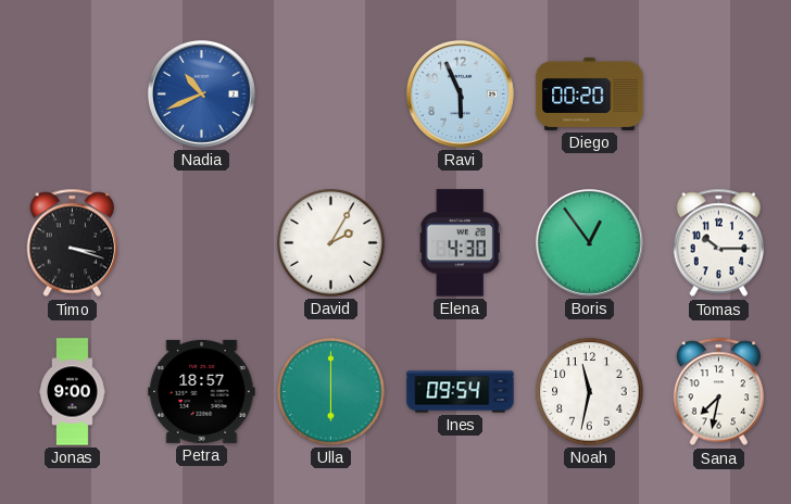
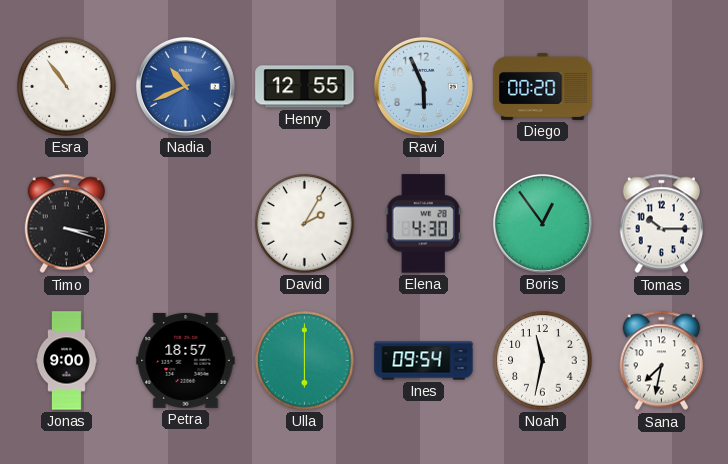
Esra: none -> 10:54
Henry: none -> 12:55
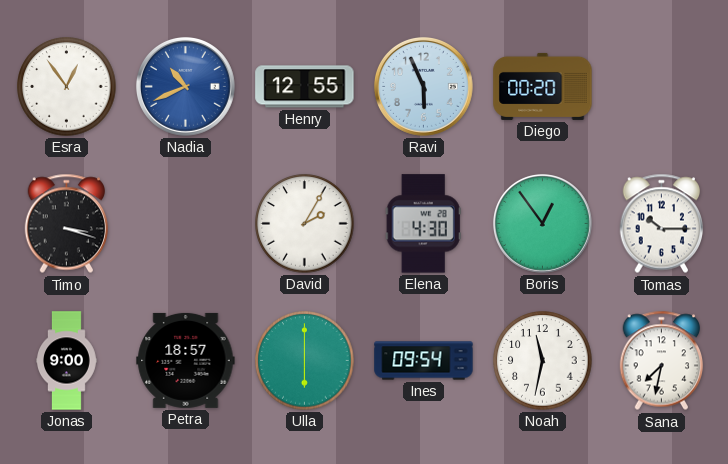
Esra: 10:54 -> 12:54
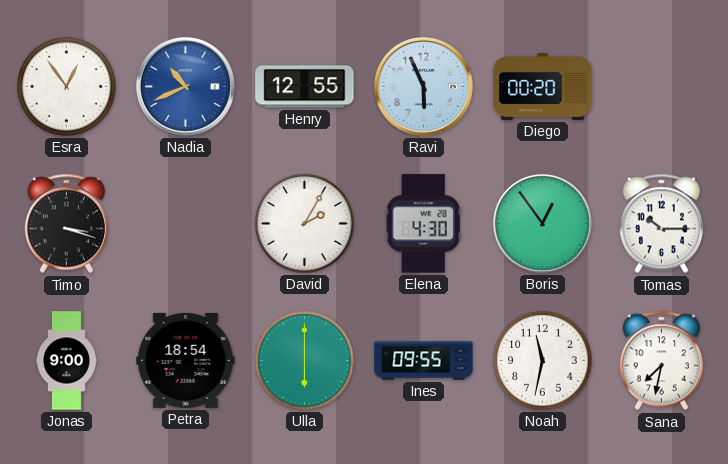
Petra: 18:57 -> 18:54
Ines: 09:54 -> 09:55
